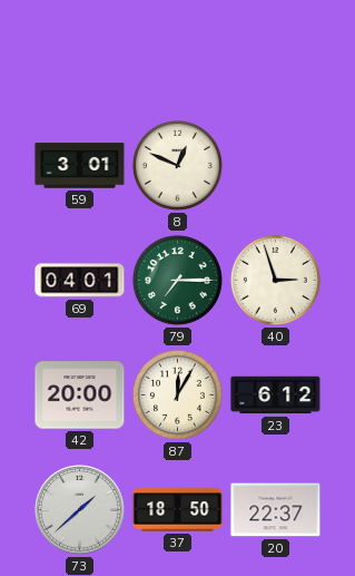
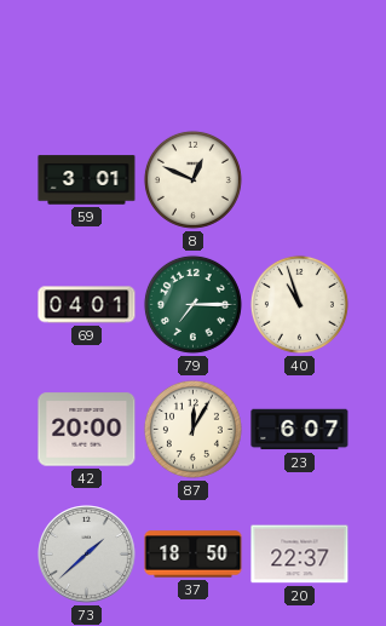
40: 2:57 -> 10:57
23: 6:12 -> 6:07
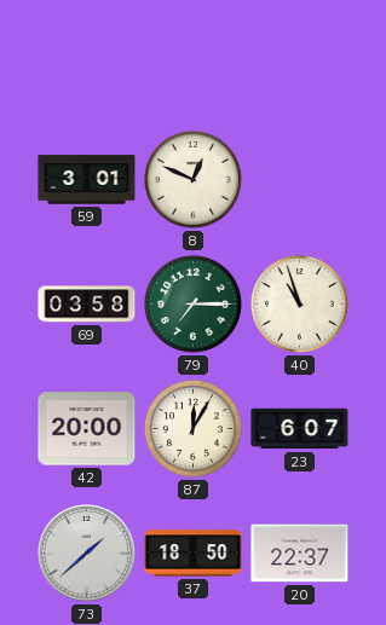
69: 04:01 -> 03:58
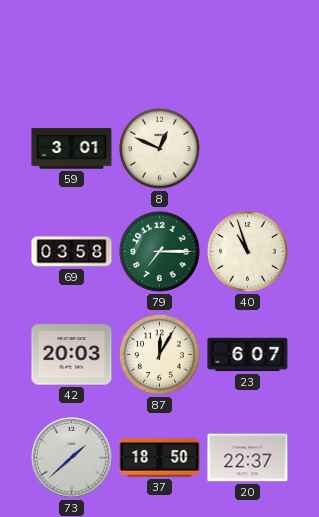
42: 20:00 -> 20:03
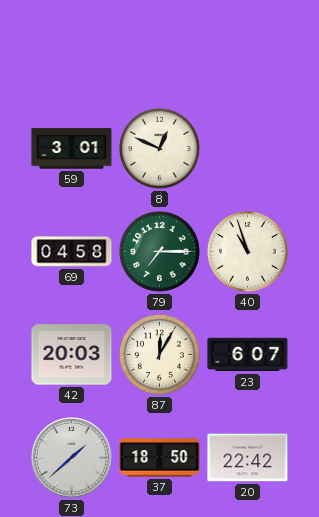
69: 03:58 -> 04:58
20: 22:37 -> 22:42
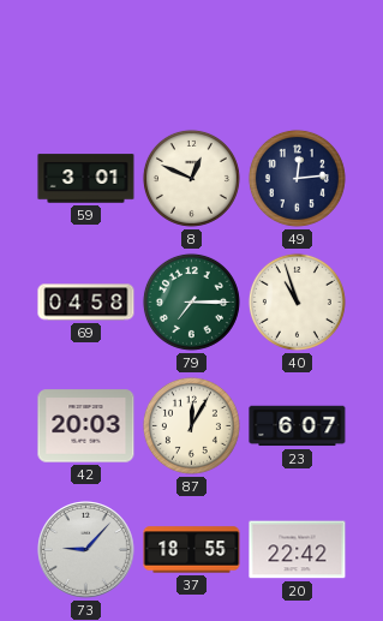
49: none -> 12:14
73: 1:38 -> 9:07
37: 18:50 -> 18:55
